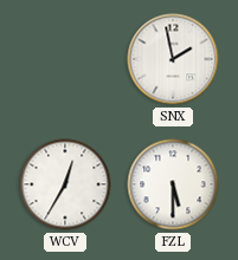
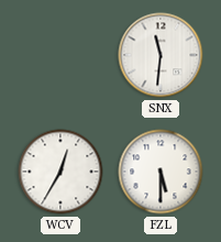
SNX: 1:58 -> 11:31
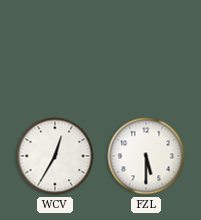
SNX: 11:31 -> none
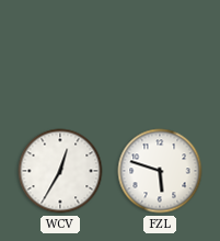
FZL: 5:30 -> 5:48
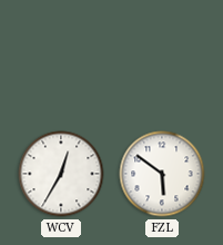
FZL: 5:48 -> 5:51
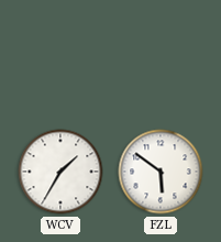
WCV: 12:35 -> 1:35
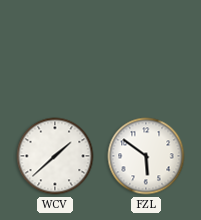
WCV: 1:35 -> 1:38
